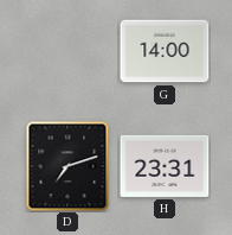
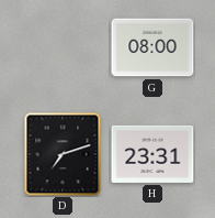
G: 14:00 -> 08:00
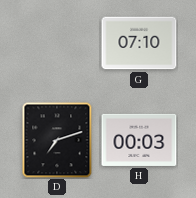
G: 08:00 -> 07:10
H: 23:31 -> 00:03
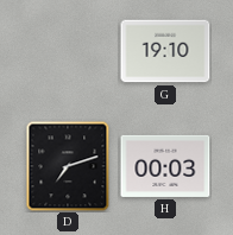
G: 07:10 -> 19:10
